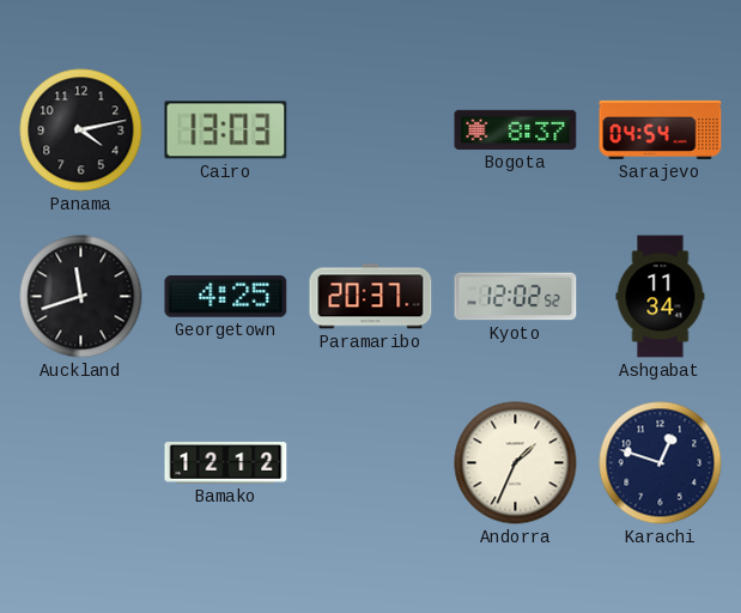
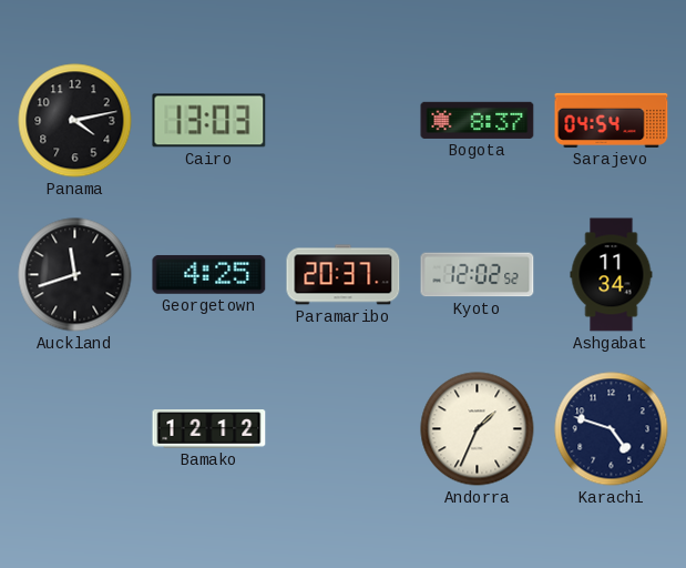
Karachi: 12:48 -> 4:48
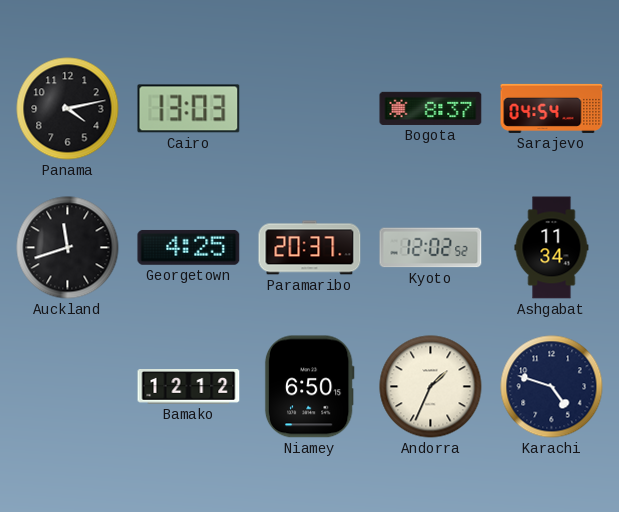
Niamey: none -> 6:50
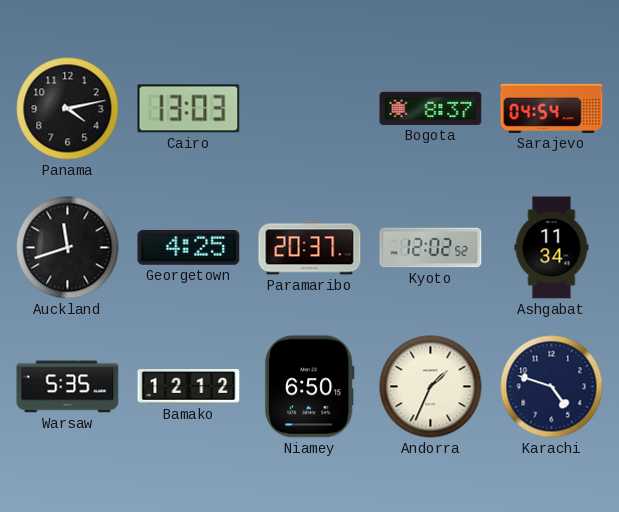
Warsaw: none -> 5:35
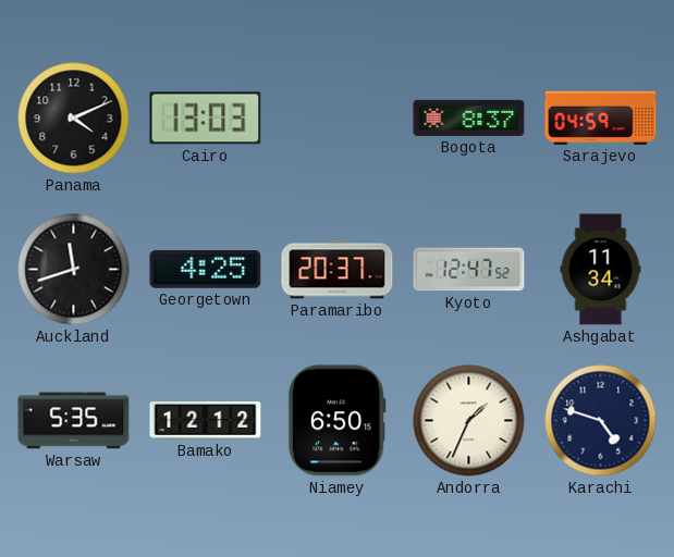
Panama: 4:13 -> 4:11
Sarajevo: 04:54 -> 04:59
Kyoto: 12:02 -> 12:47
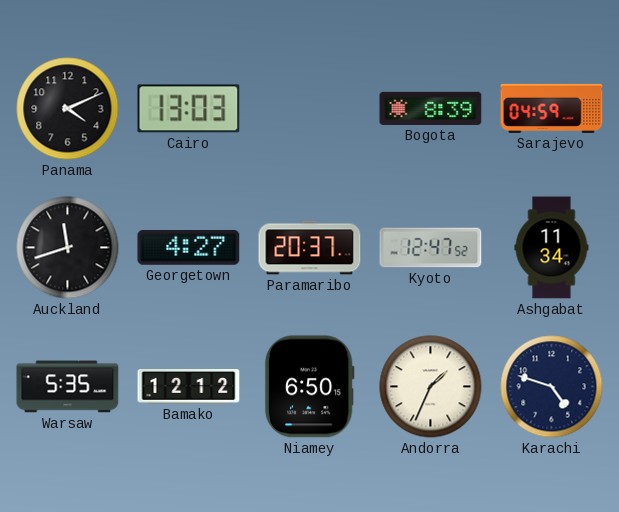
Bogota: 8:37 -> 8:39
Georgetown: 4:25 -> 4:27
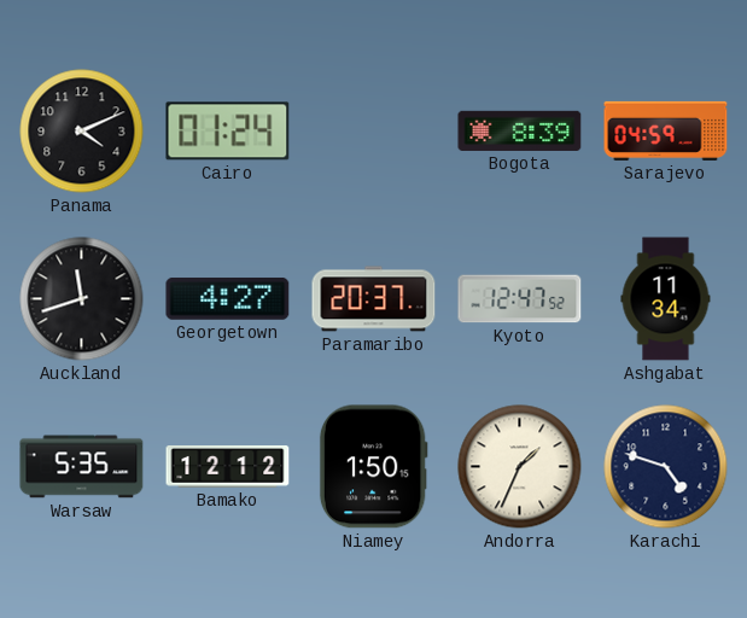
Cairo: 13:03 -> 01:24
Niamey: 6:50 -> 1:50
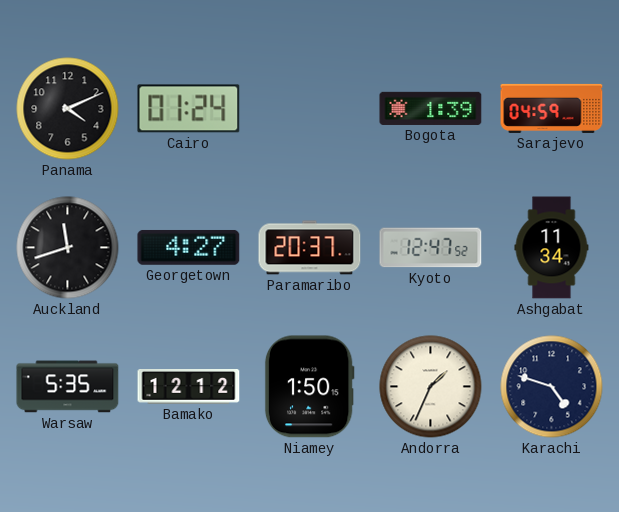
Bogota: 8:39 -> 1:39
